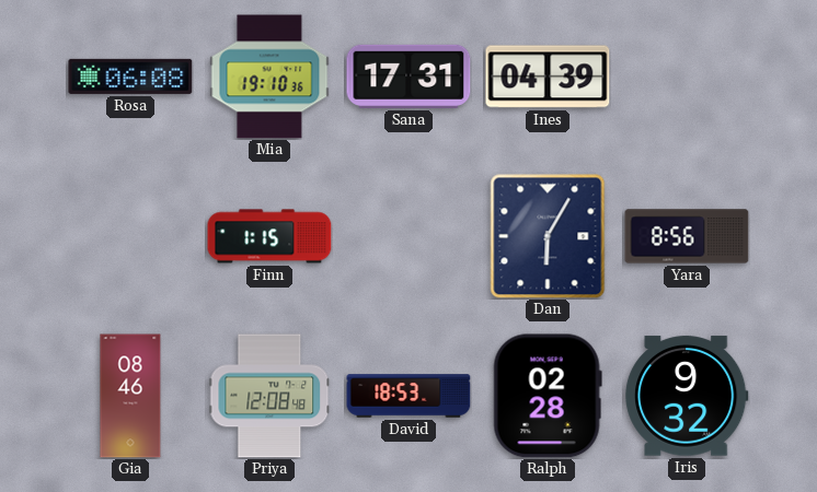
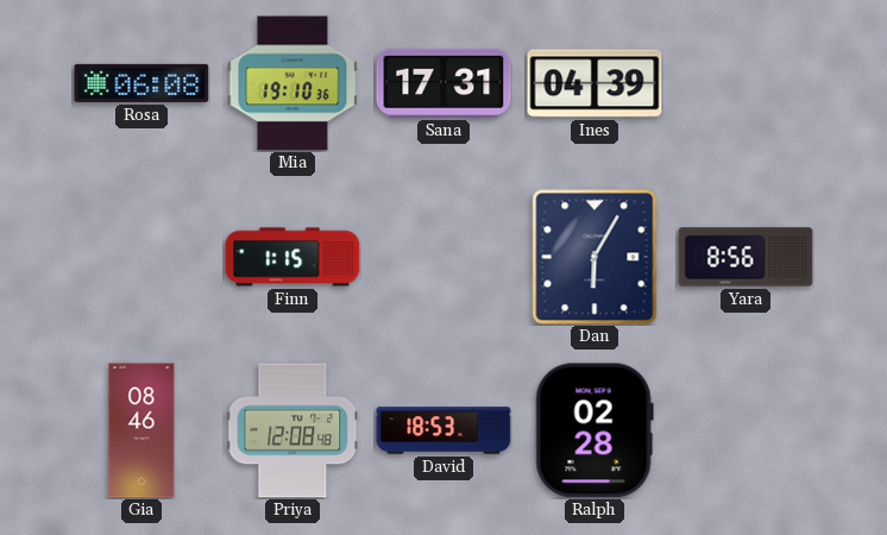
Iris: 9:32 -> none
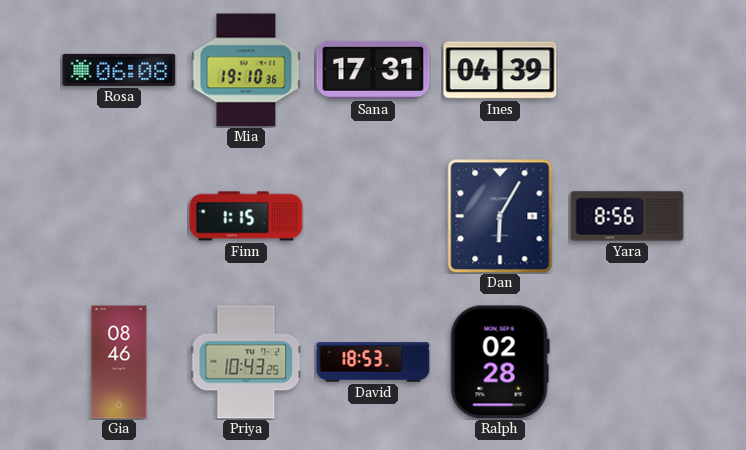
Priya: 12:08 -> 10:43
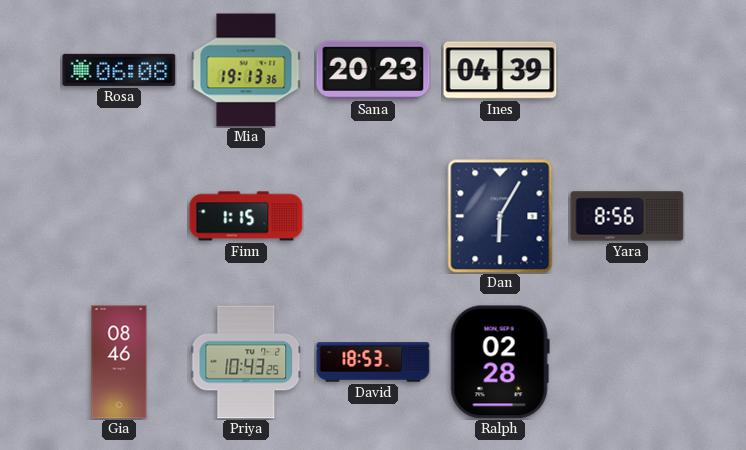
Mia: 19:10 -> 19:13
Sana: 17:31 -> 20:23
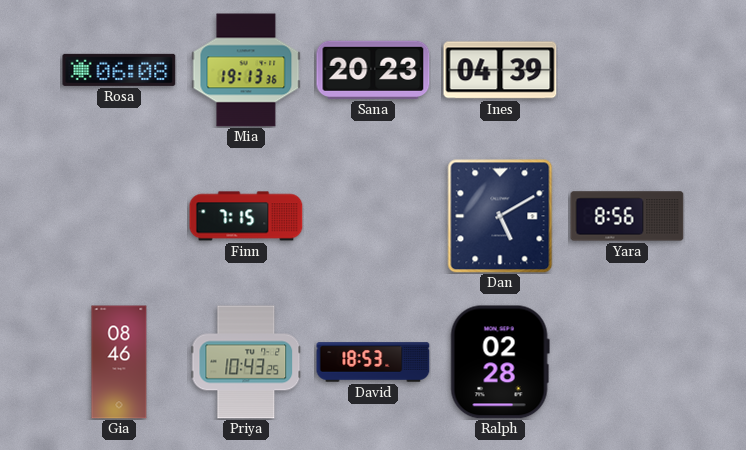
Finn: 1:15 -> 7:15
Dan: 6:05 -> 5:10
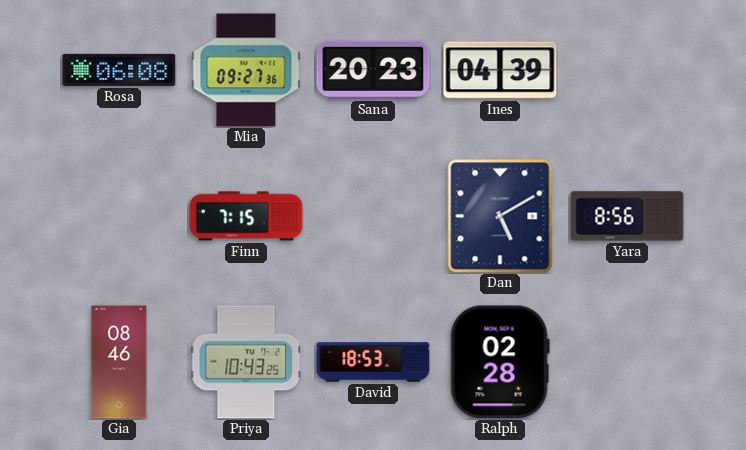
Mia: 19:13 -> 09:27
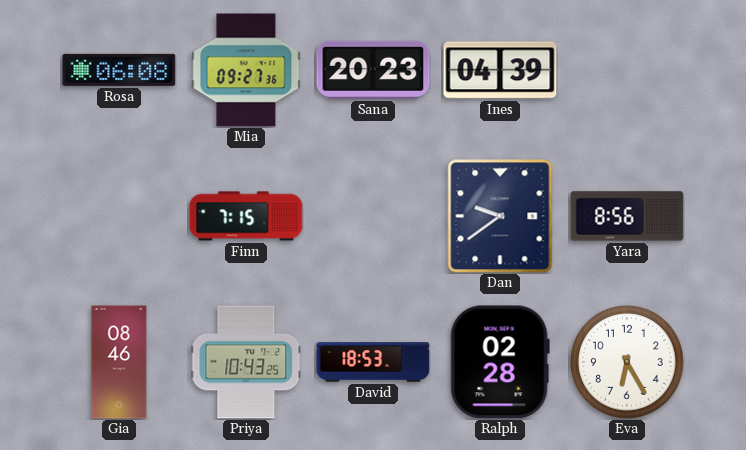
Dan: 5:10 -> 9:39
Eva: none -> 6:25
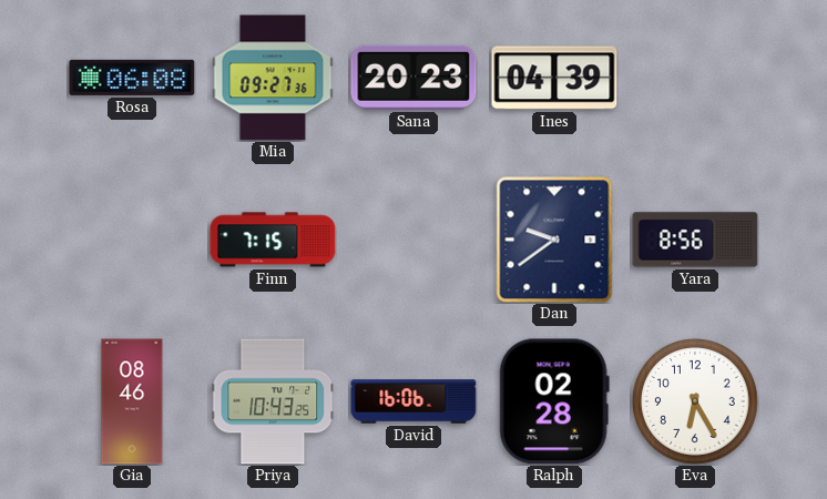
David: 18:53 -> 16:06
